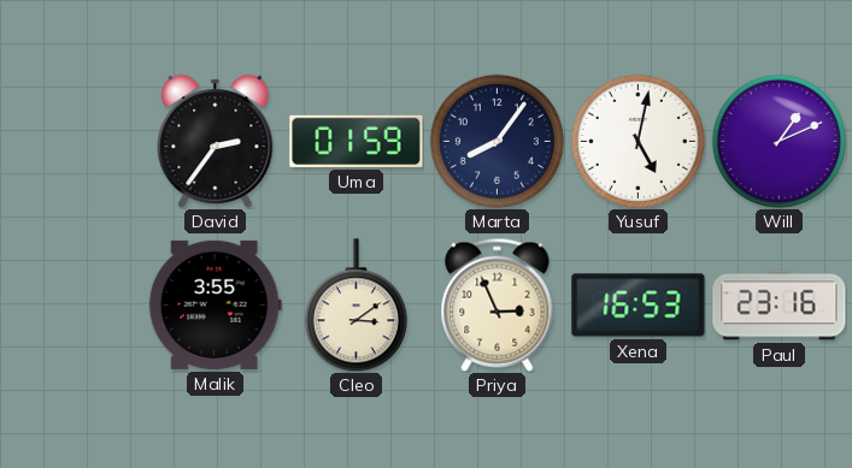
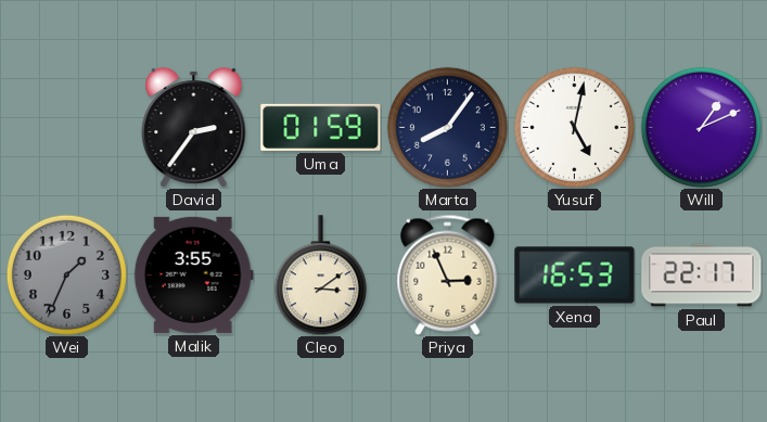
Wei: none -> 1:34
Paul: 23:16 -> 22:17
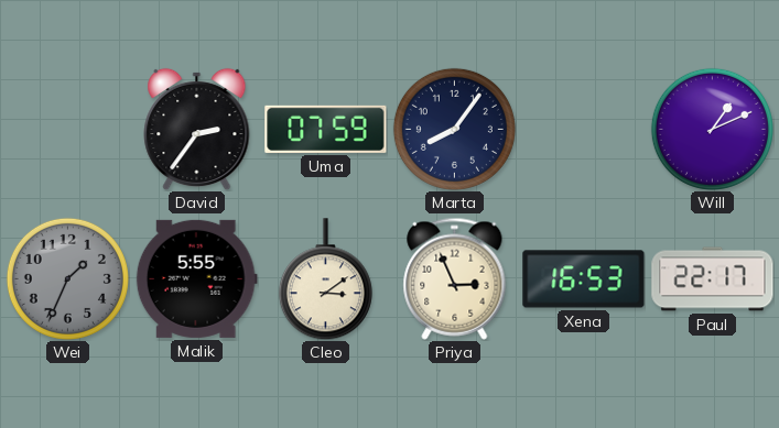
Uma: 01:59 -> 07:59
Yusuf: 5:02 -> none
Malik: 3:55 -> 5:55
